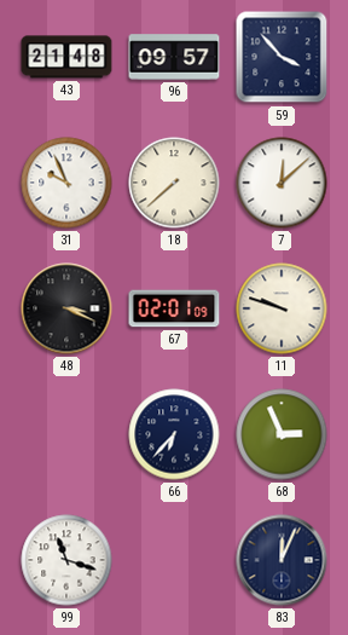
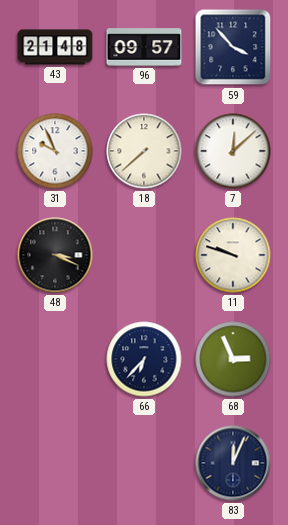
67: 02:01 -> none
99: 11:18 -> none
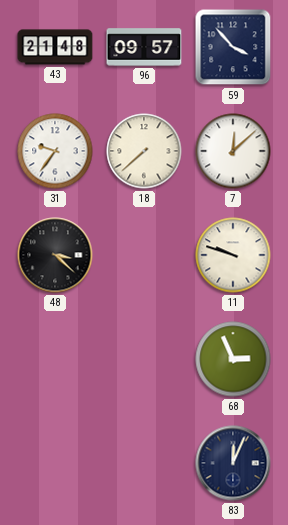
31: 9:56 -> 9:36
48: 3:19 -> 3:22
66: 6:37 -> none
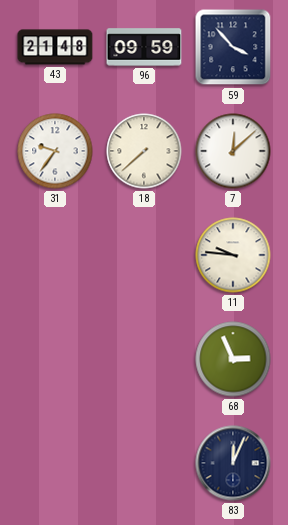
96: 09:57 -> 09:59
48: 3:22 -> none
11: 9:48 -> 9:46
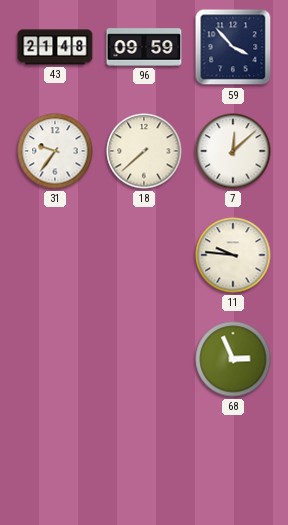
83: 12:04 -> none
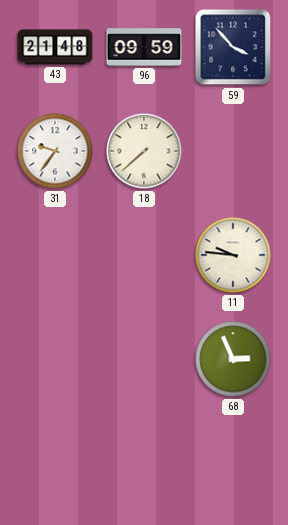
7: 12:08 -> none
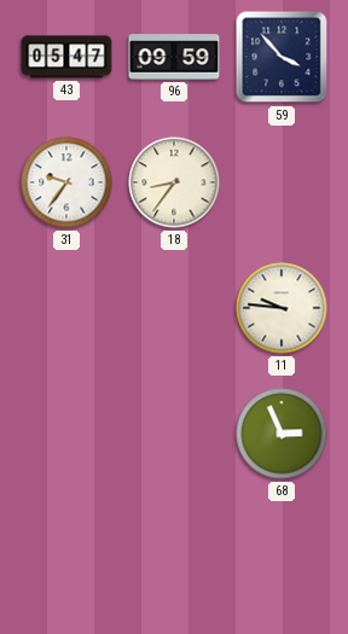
43: 21:48 -> 05:47
18: 7:38 -> 8:36
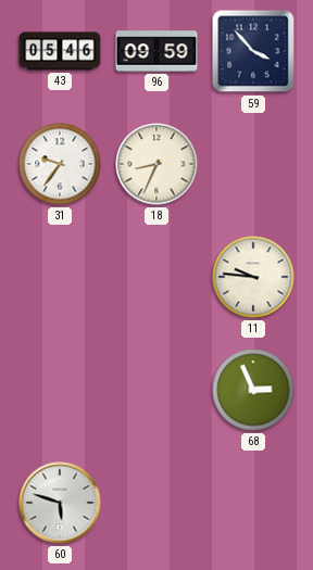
43: 05:47 -> 05:46
18: 8:36 -> 8:34
60: none -> 5:48
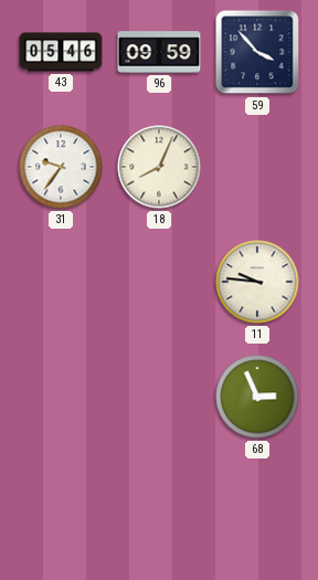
18: 8:34 -> 8:04
60: 5:48 -> none
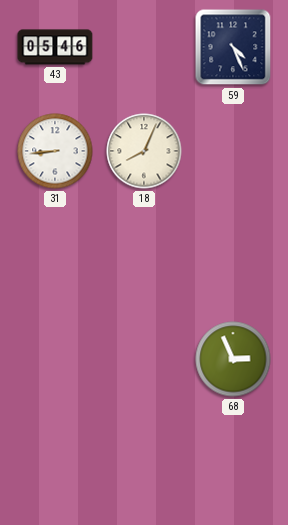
96: 09:59 -> none
59: 3:53 -> 4:26
31: 9:36 -> 8:44
11: 9:46 -> none
